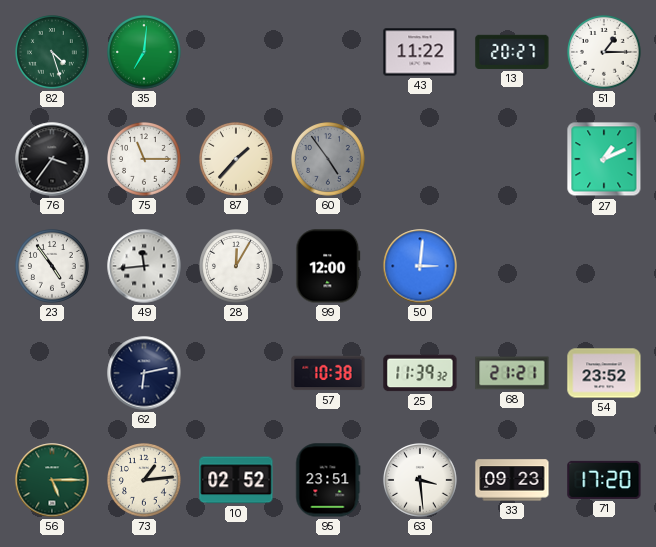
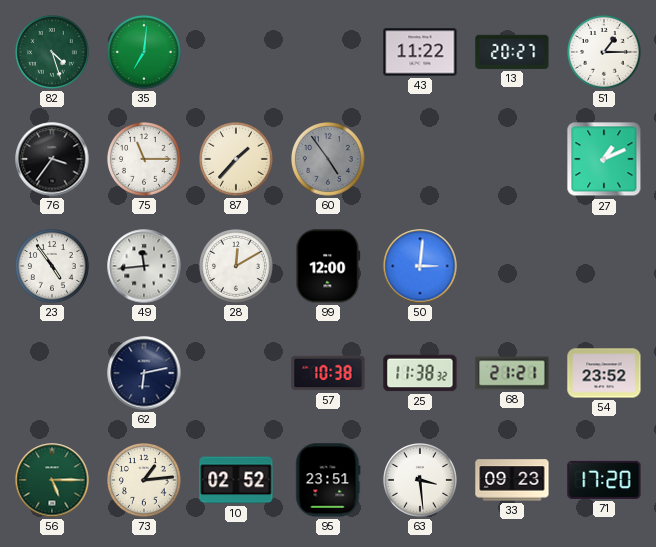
28: 12:05 -> 12:10
25: 11:39 -> 11:38
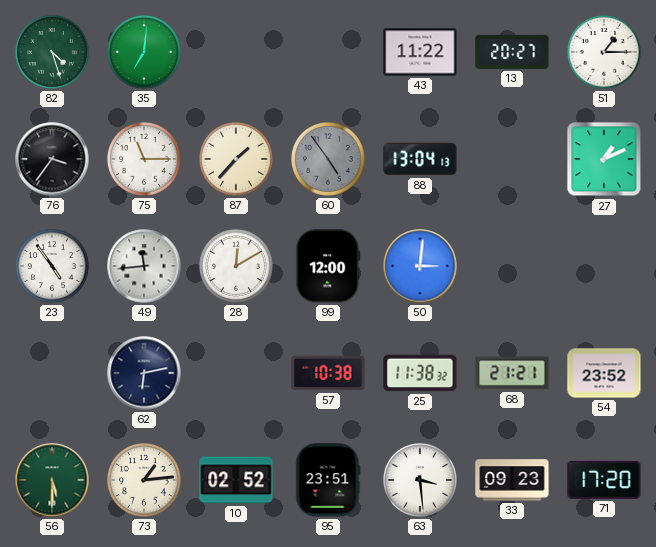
88: none -> 13:04
56: 5:15 -> 5:30
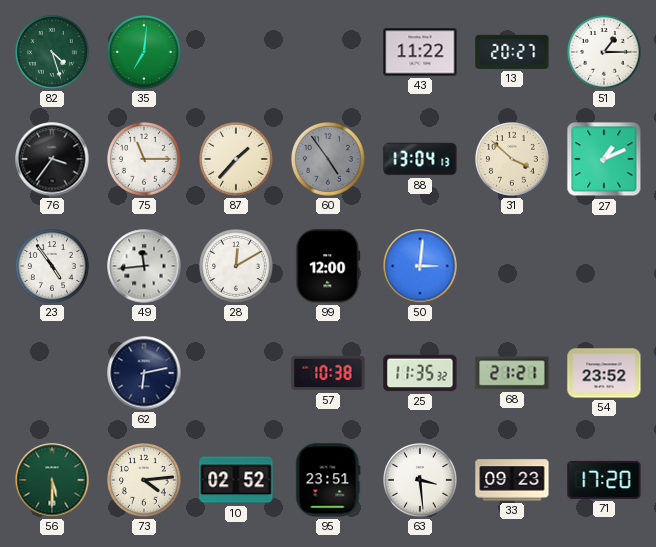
31: none -> 3:52
25: 11:38 -> 11:35
73: 1:14 -> 4:14
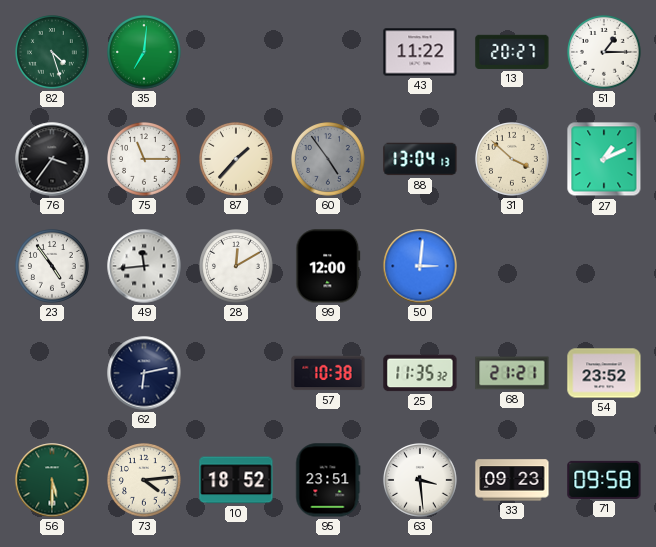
10: 02:52 -> 18:52
71: 17:20 -> 09:58
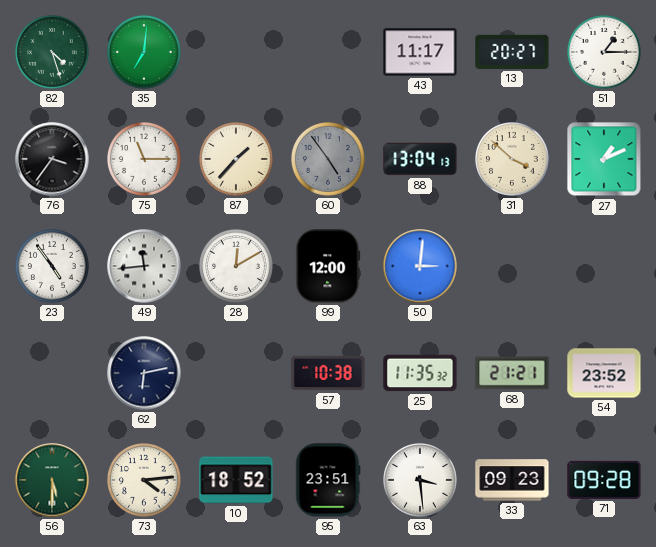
43: 11:22 -> 11:17
71: 09:58 -> 09:28
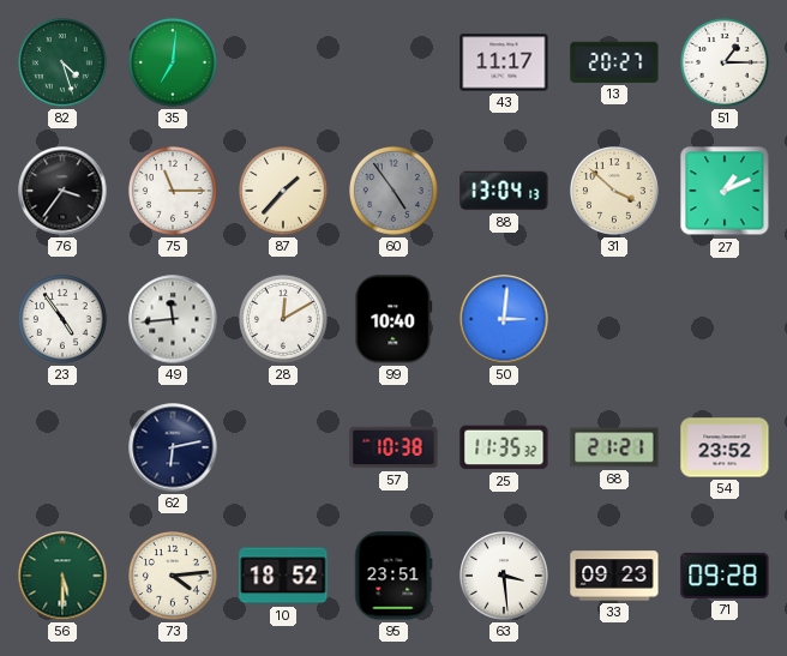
99: 12:00 -> 10:40
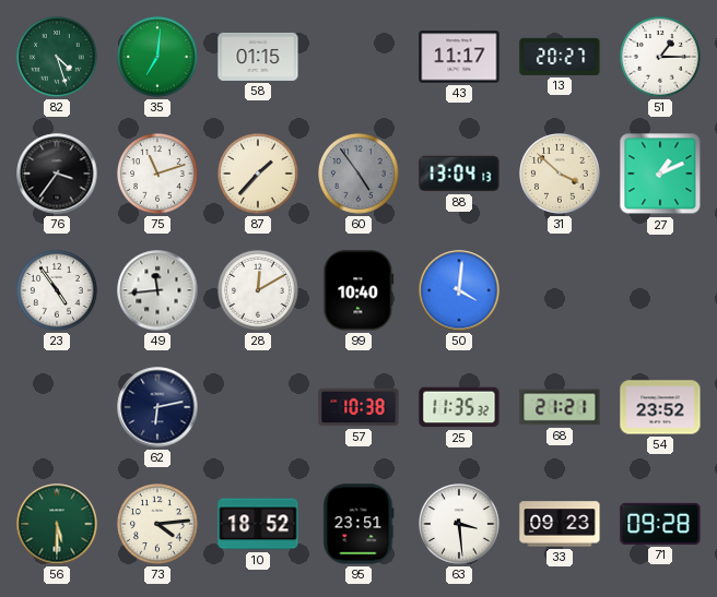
58: none -> 01:15
75: 11:15 -> 11:12
50: 3:01 -> 4:01
